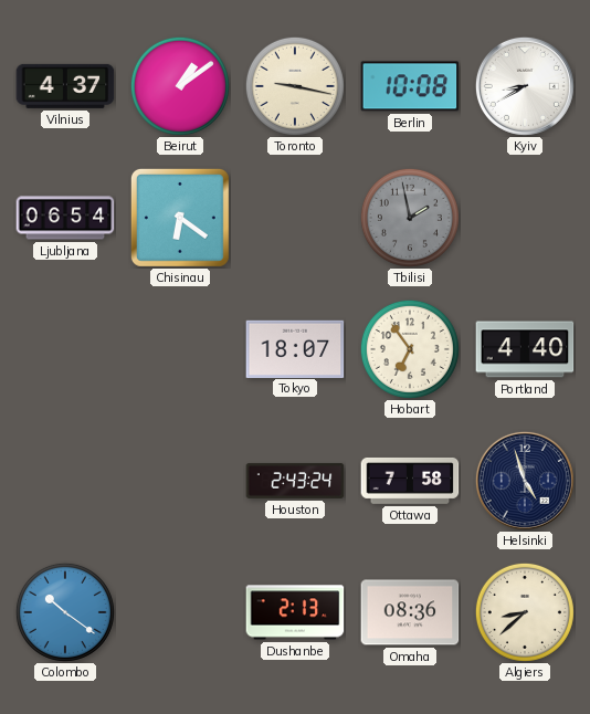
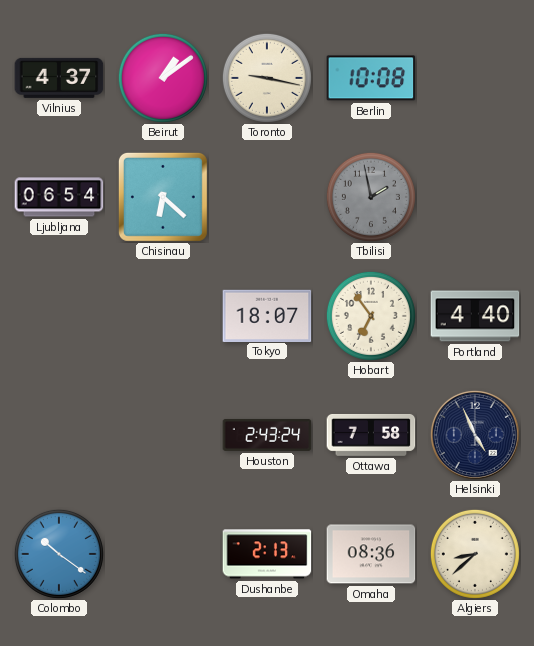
Kyiv: 8:40 -> none
Chisinau: 6:21 -> 6:22
Helsinki: 4:57 -> 4:56
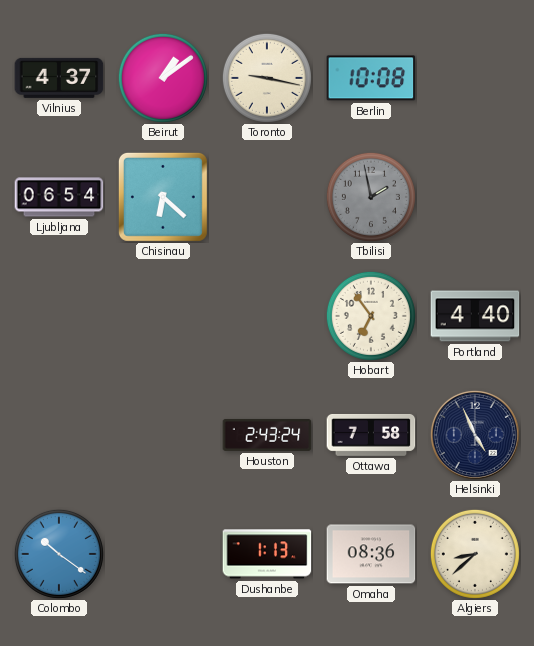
Tokyo: 18:07 -> none
Dushanbe: 2:13 -> 1:13
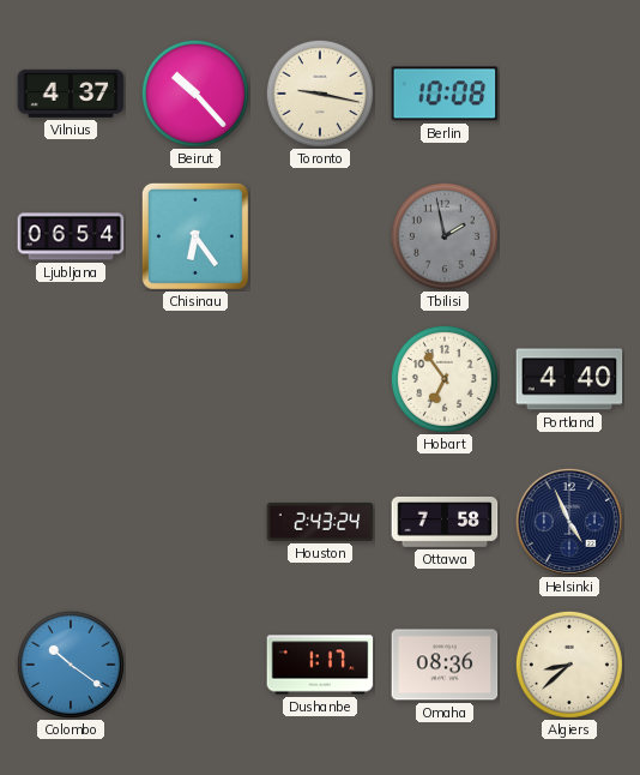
Beirut: 1:09 -> 10:23
Chisinau: 6:22 -> 6:24
Dushanbe: 1:13 -> 1:17
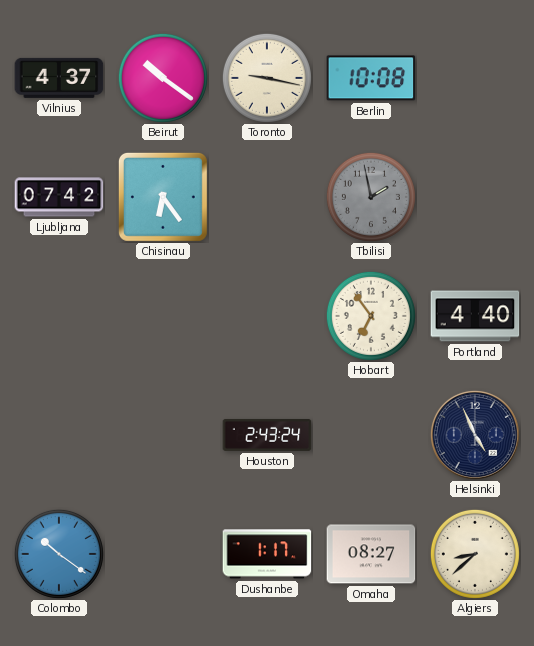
Beirut: 10:23 -> 10:21
Ljubljana: 06:54 -> 07:42
Ottawa: 7:58 -> none
Omaha: 08:36 -> 08:27
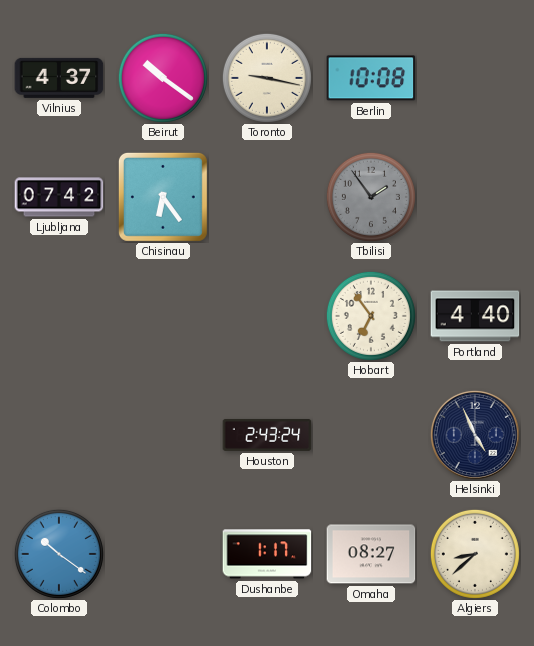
Tbilisi: 1:58 -> 1:54
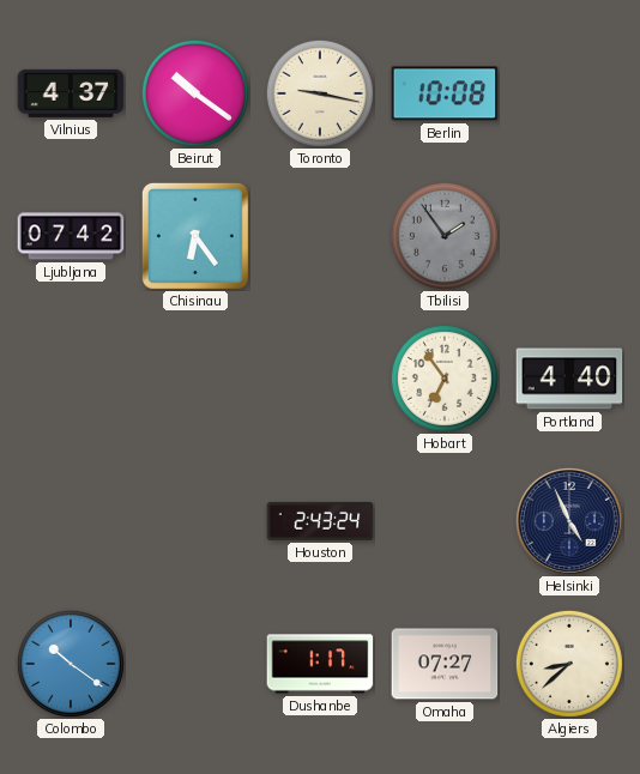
Omaha: 08:27 -> 07:27
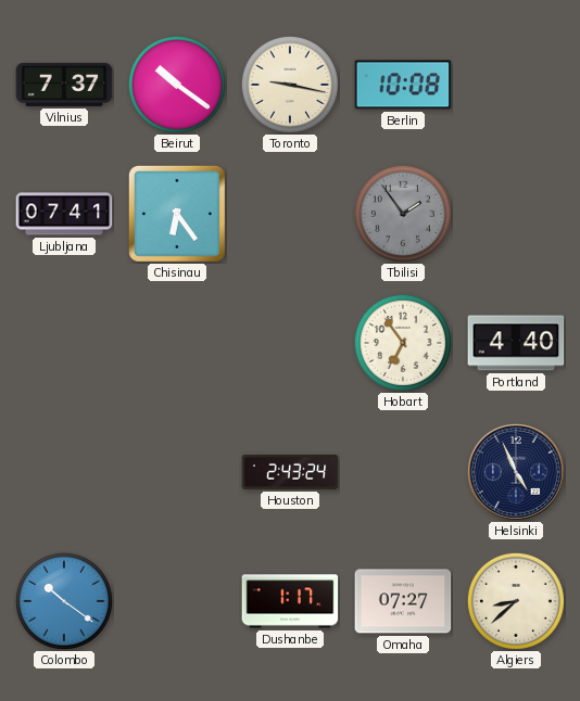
Vilnius: 4:37 -> 7:37
Ljubljana: 07:42 -> 07:41
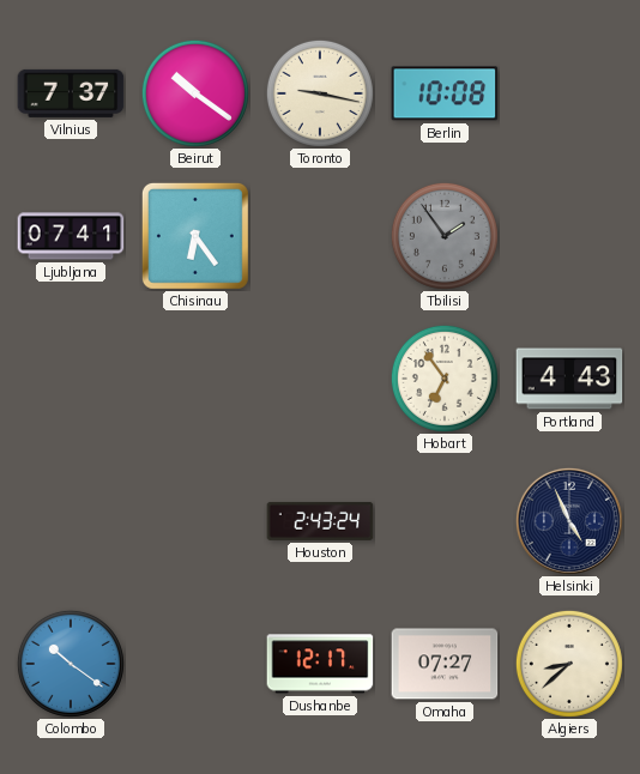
Portland: 4:40 -> 4:43
Dushanbe: 1:17 -> 12:17
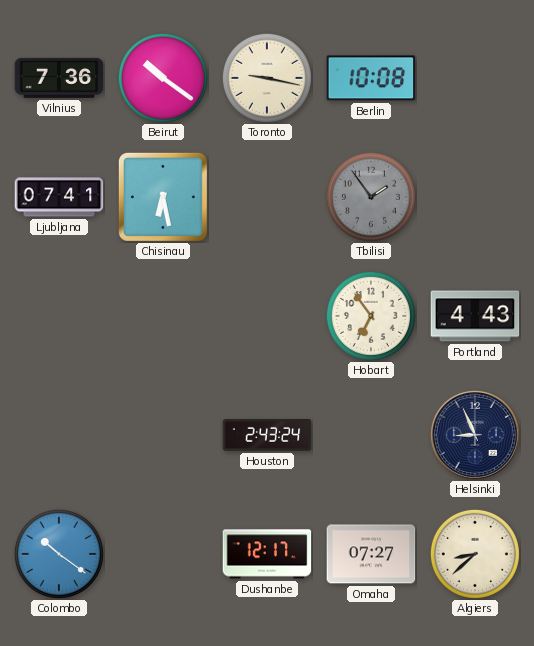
Vilnius: 7:37 -> 7:36
Chisinau: 6:24 -> 6:28
Helsinki: 4:56 -> 8:56
